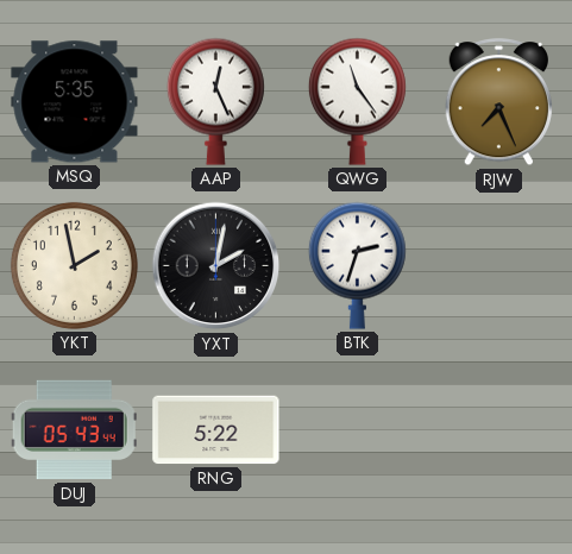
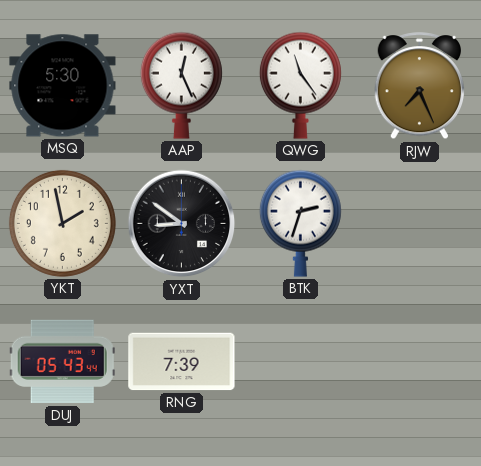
MSQ: 5:35 -> 5:30
YXT: 2:02 -> 8:51
RNG: 5:22 -> 7:39
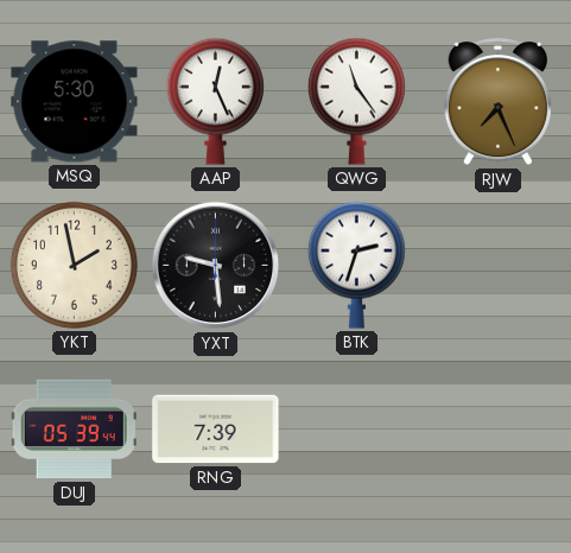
YXT: 8:51 -> 9:29
DUJ: 05:43 -> 05:39
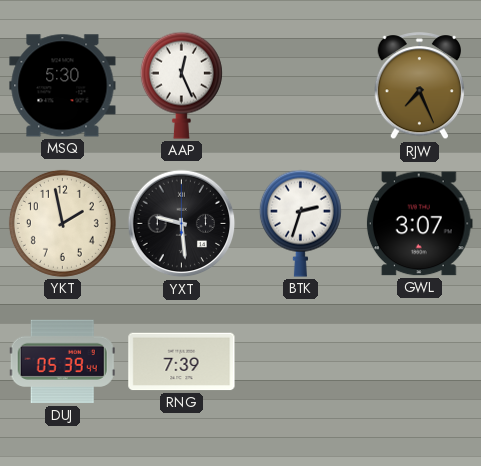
QWG: 11:24 -> none
GWL: none -> 3:07
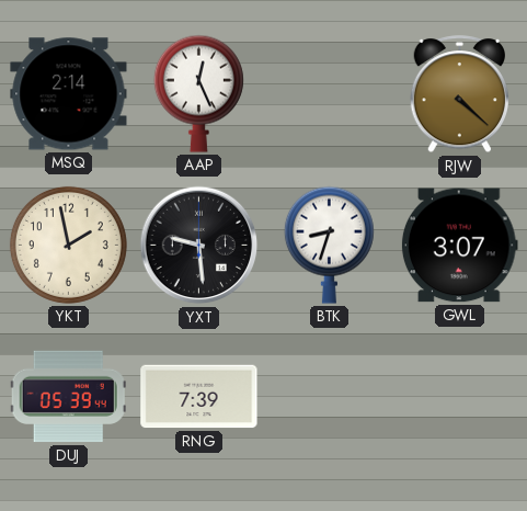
MSQ: 5:30 -> 2:14
RJW: 7:26 -> 4:22
BTK: 2:33 -> 8:33
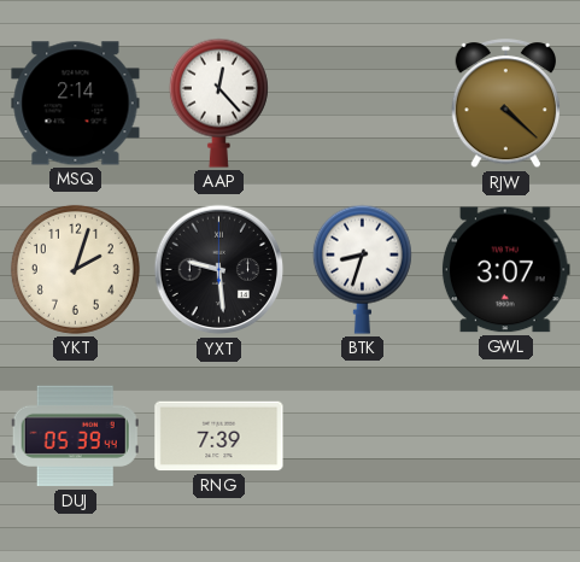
AAP: 12:26 -> 12:23
YKT: 1:58 -> 2:03
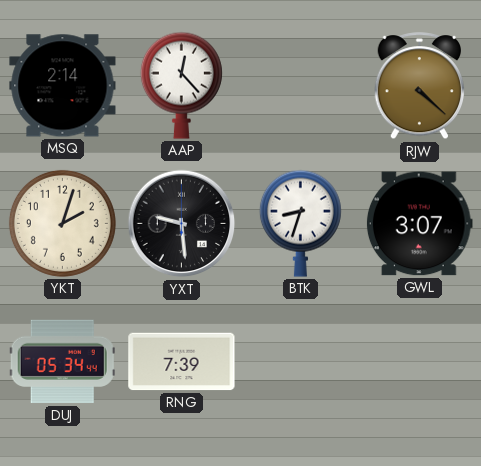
DUJ: 05:39 -> 05:34
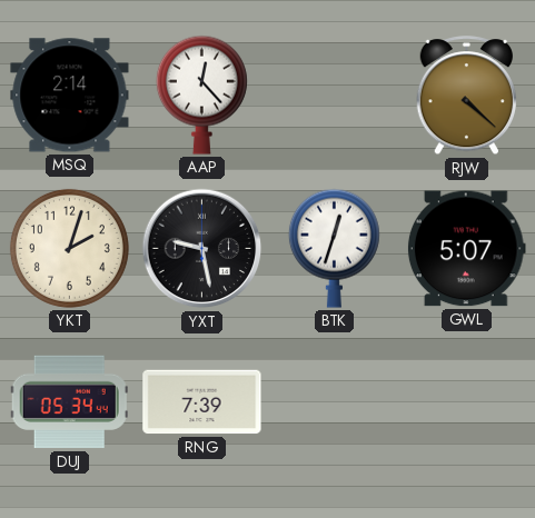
YXT: 9:29 -> 9:28
BTK: 8:33 -> 12:33
GWL: 3:07 -> 5:07
